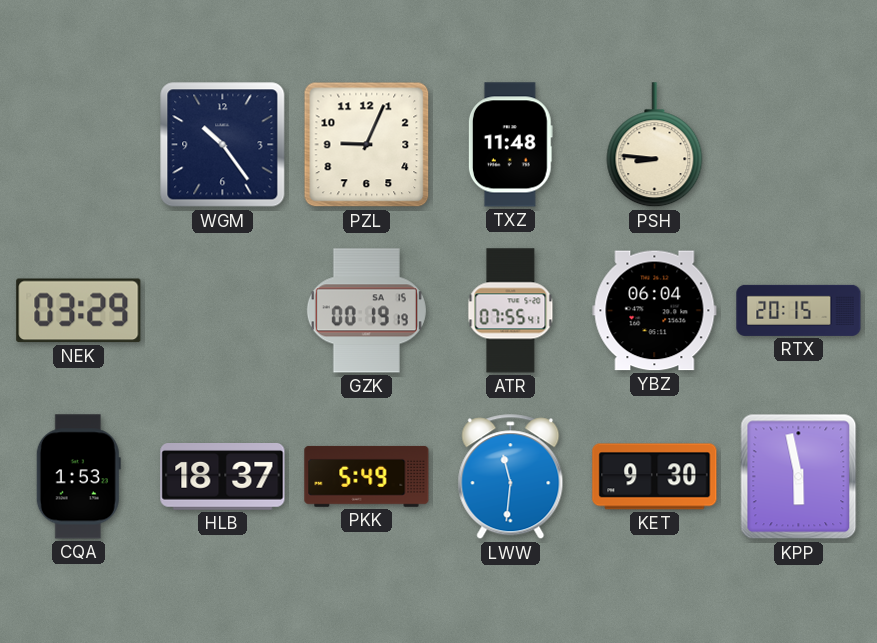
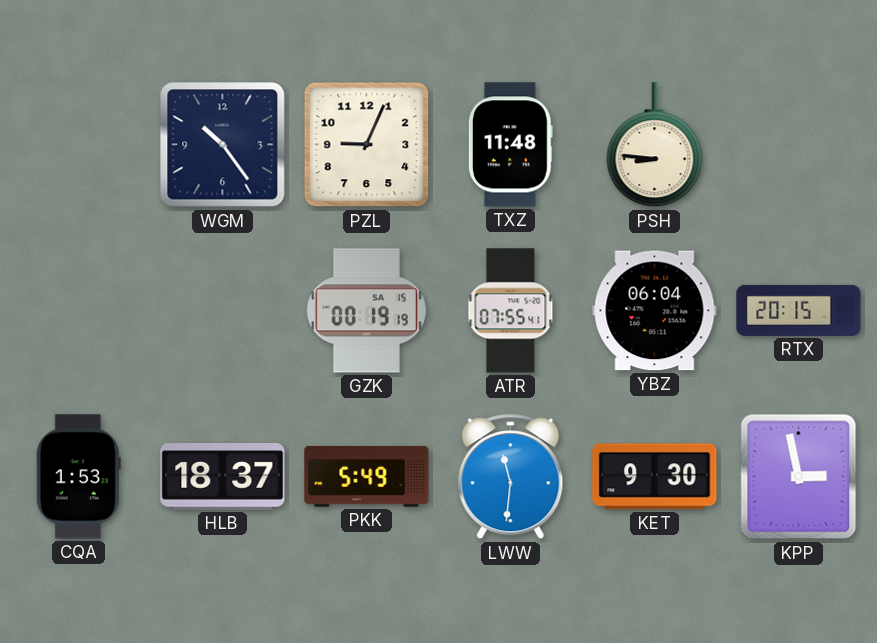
NEK: 03:29 -> none
KPP: 5:58 -> 2:58
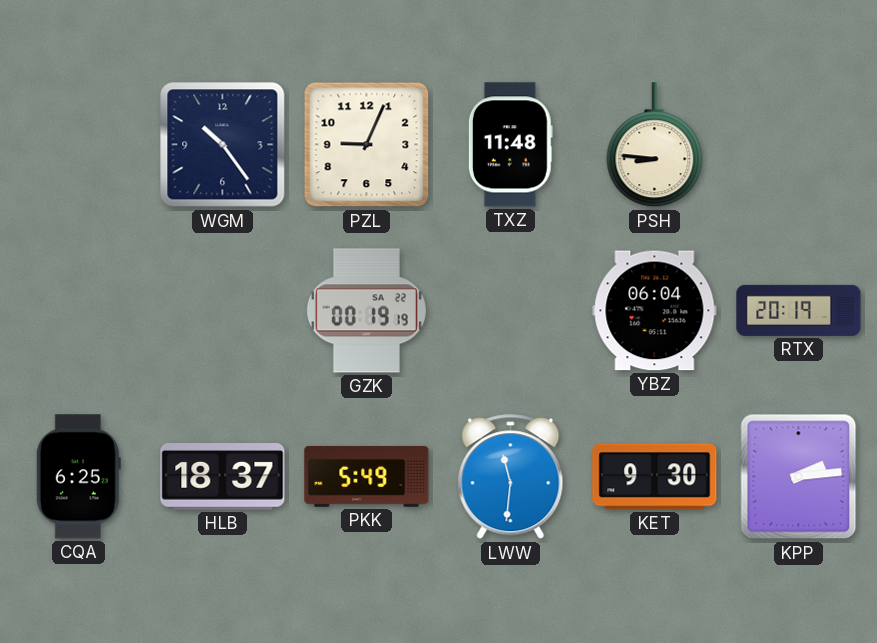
GZK date: SA 15 -> SA 22
ATR: 07:55 -> none
RTX: 20:15 -> 20:19
CQA: 1:53 -> 6:25
KPP: 2:58 -> 2:14
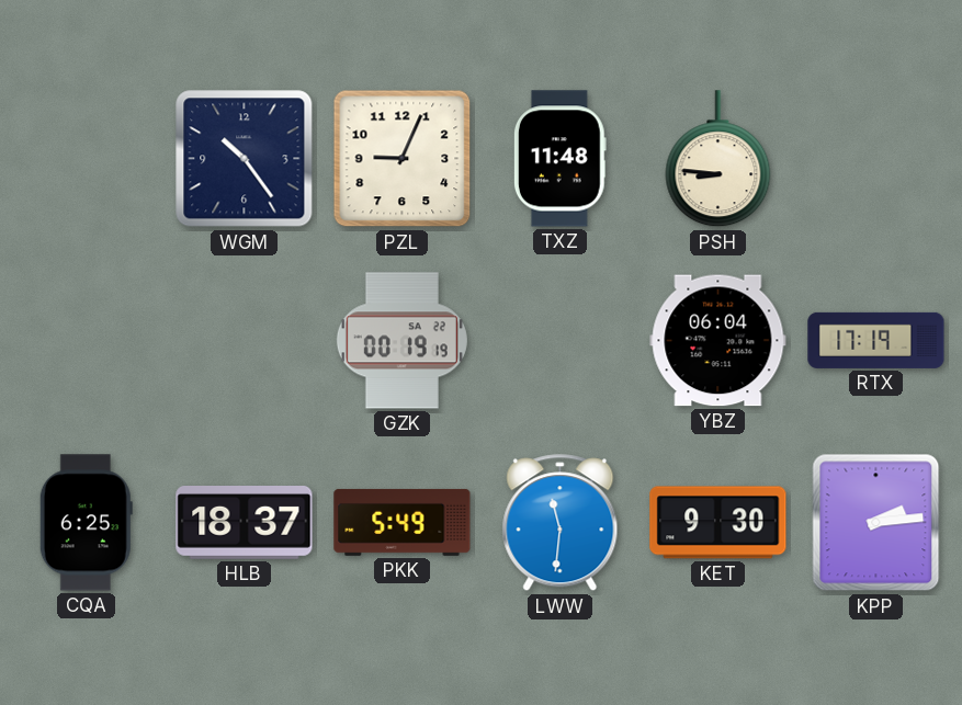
RTX: 20:19 -> 17:19
